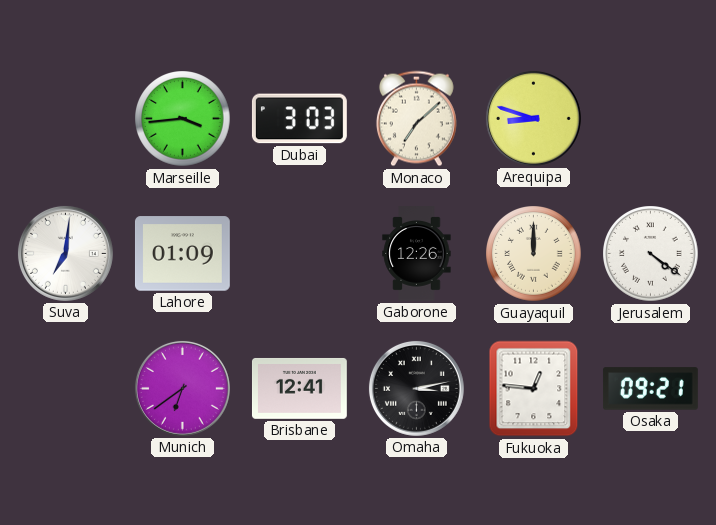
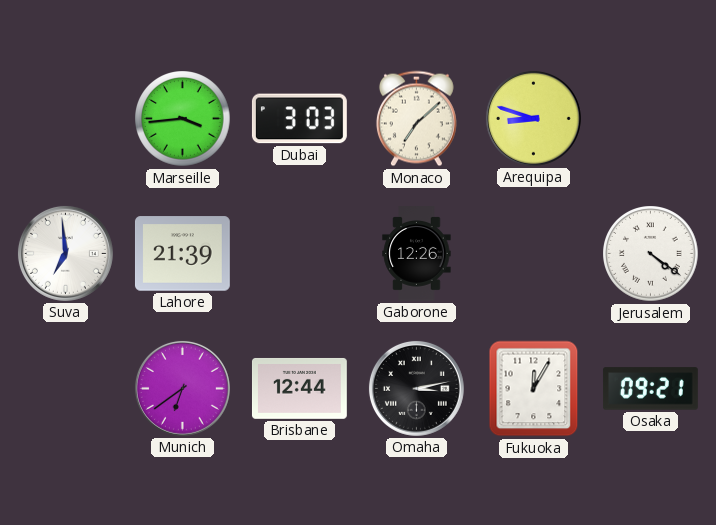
Suva: 7:01 -> 6:59
Lahore: 01:09 -> 21:39
Guayaquil: 12:00 -> none
Brisbane: 12:41 -> 12:44
Fukuoka: 12:46 -> 12:05
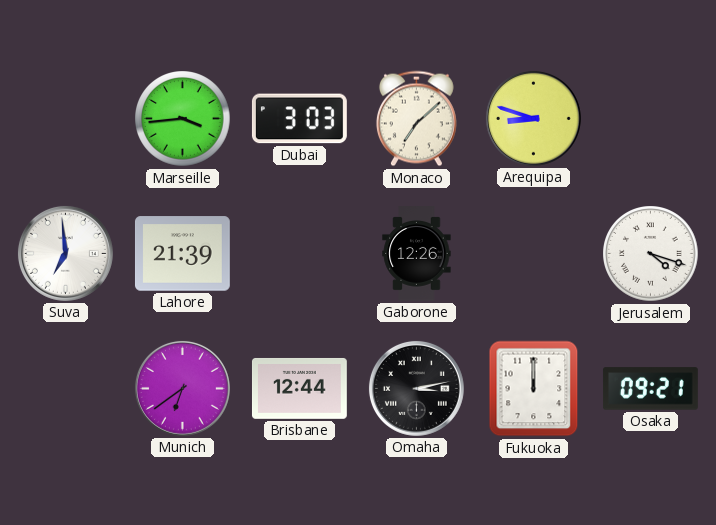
Jerusalem: 4:21 -> 4:18
Fukuoka: 12:05 -> 12:00
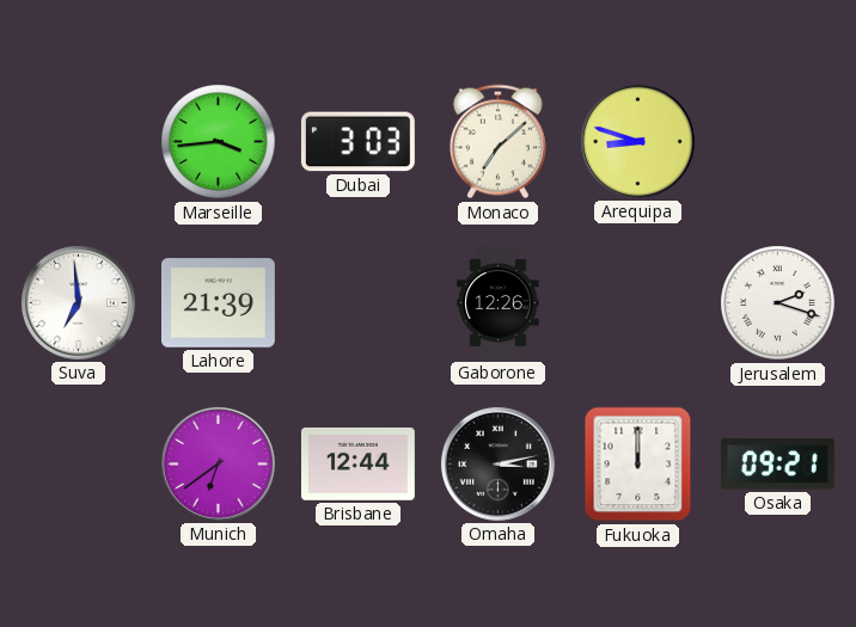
Jerusalem: 4:18 -> 2:18
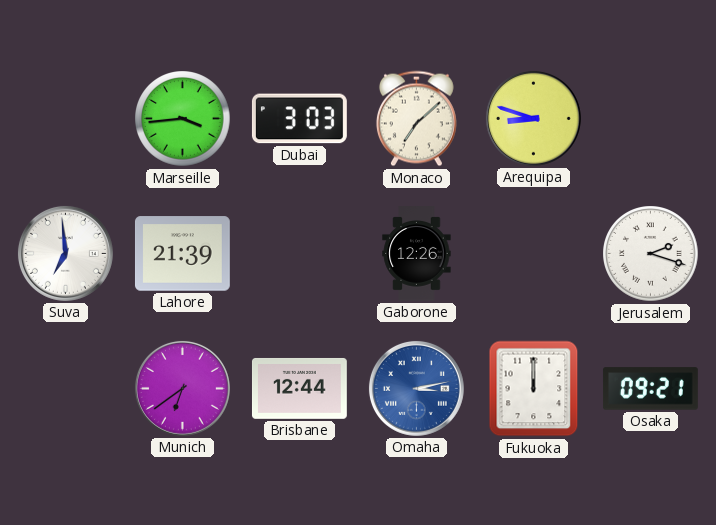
Omaha dial: black -> blue
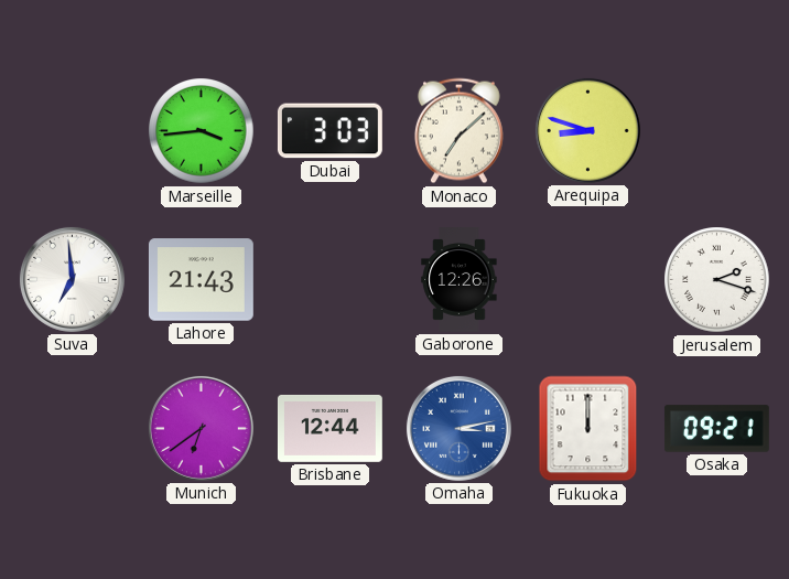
Lahore: 21:39 -> 21:43
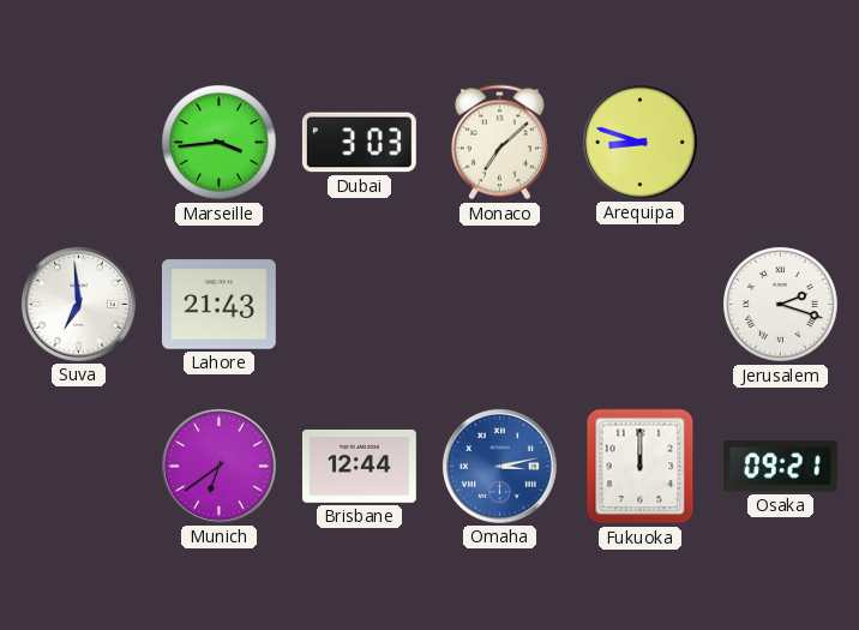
Gaborone: 12:26 -> none
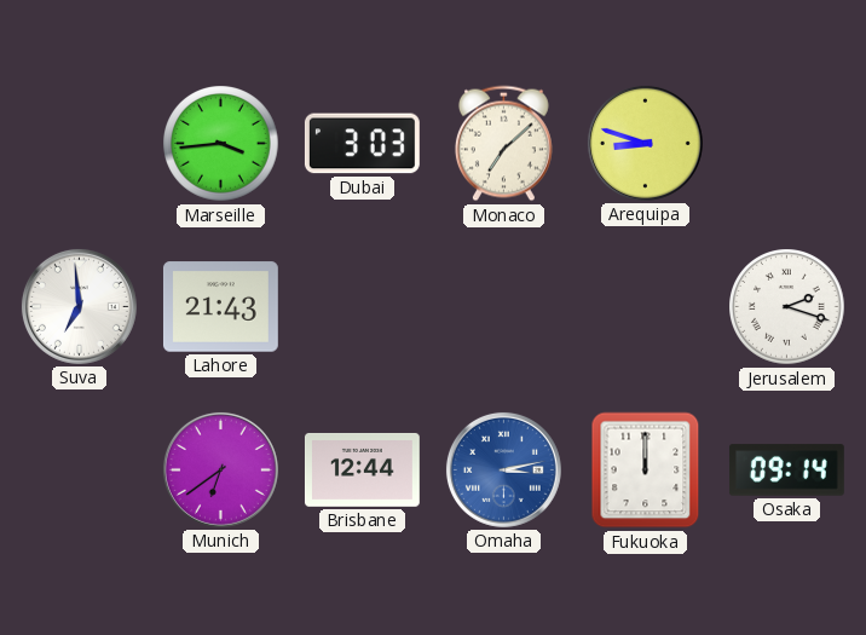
Osaka: 09:21 -> 09:14
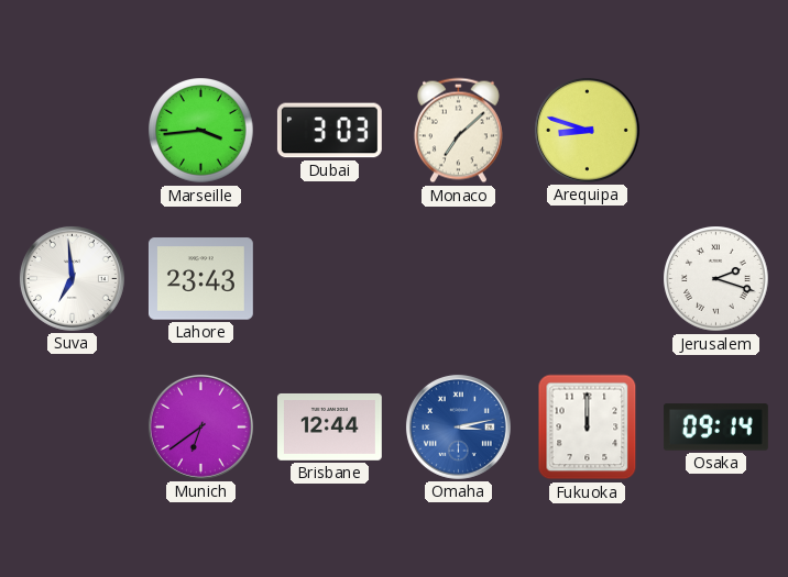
Lahore: 21:43 -> 23:43
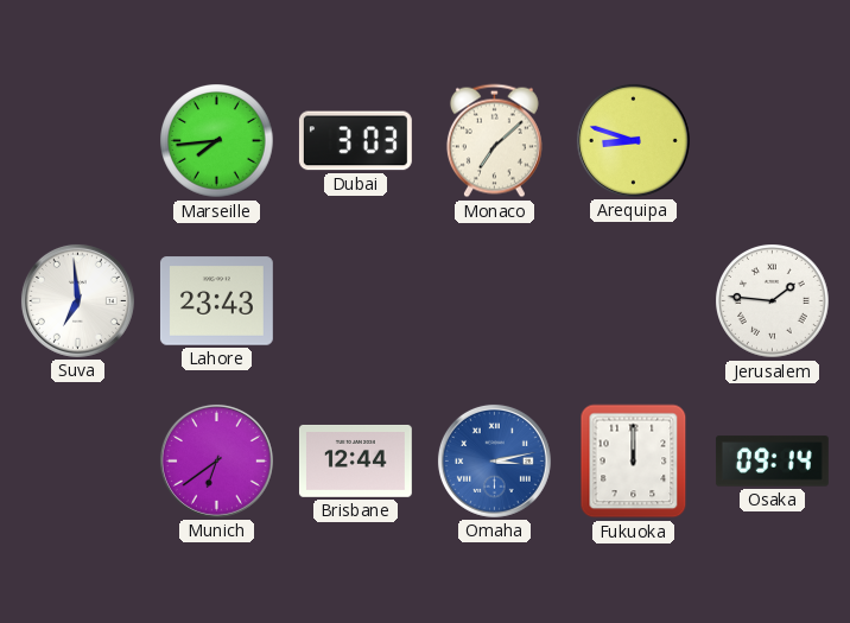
Marseille: 3:44 -> 7:44
Jerusalem: 2:18 -> 1:46
